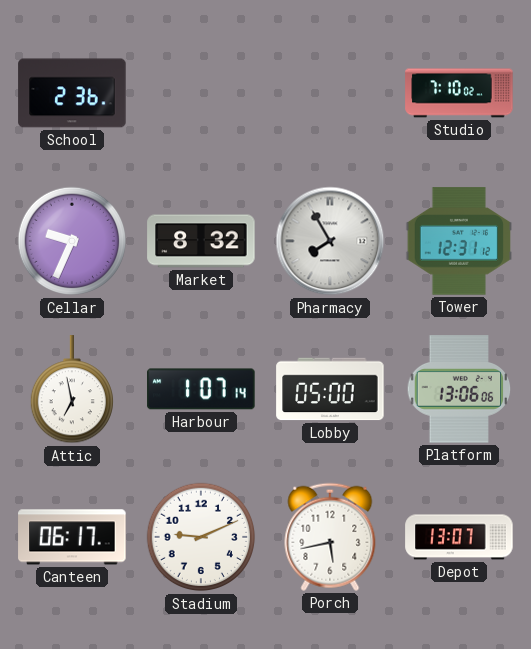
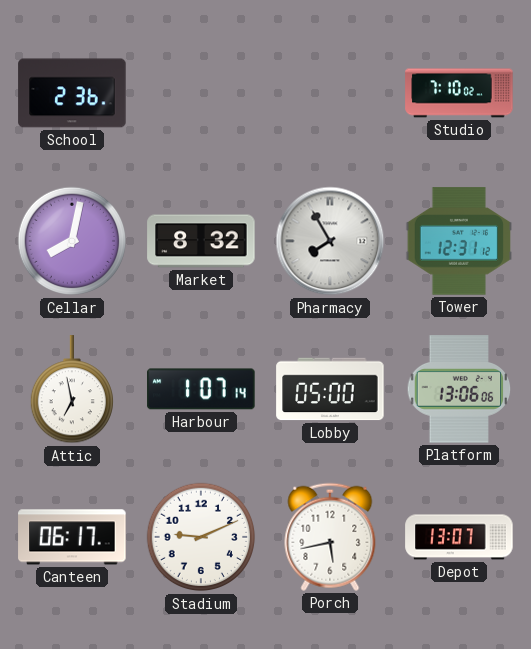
Cellar: 9:34 -> 8:02
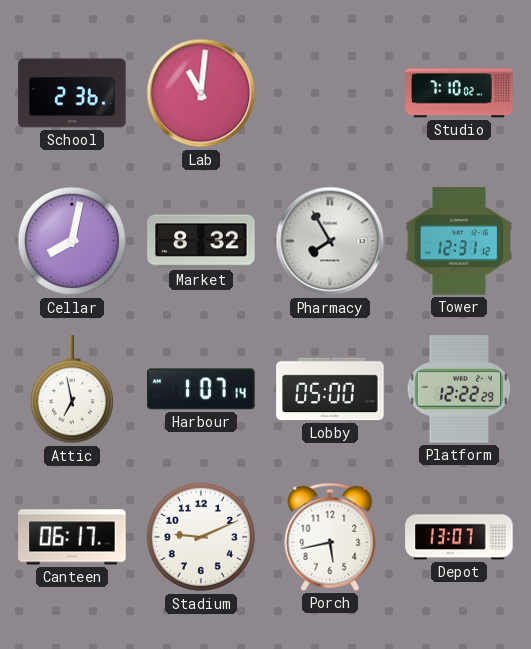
Lab: none -> 11:01
Platform: 13:06 -> 12:22
